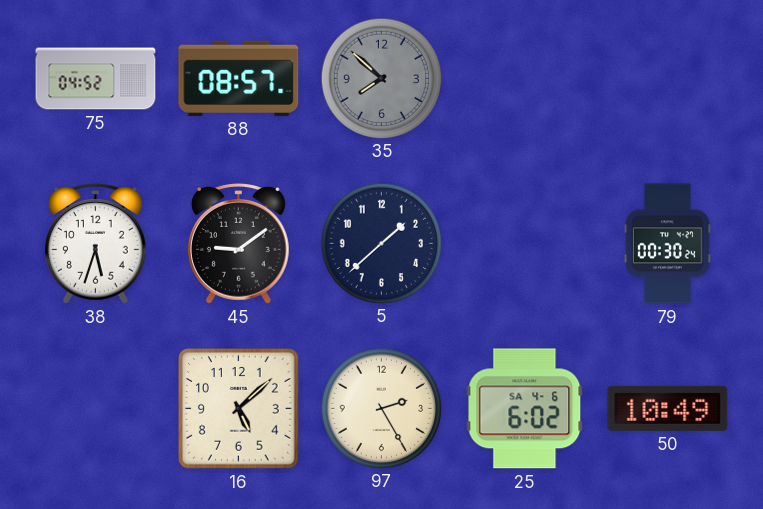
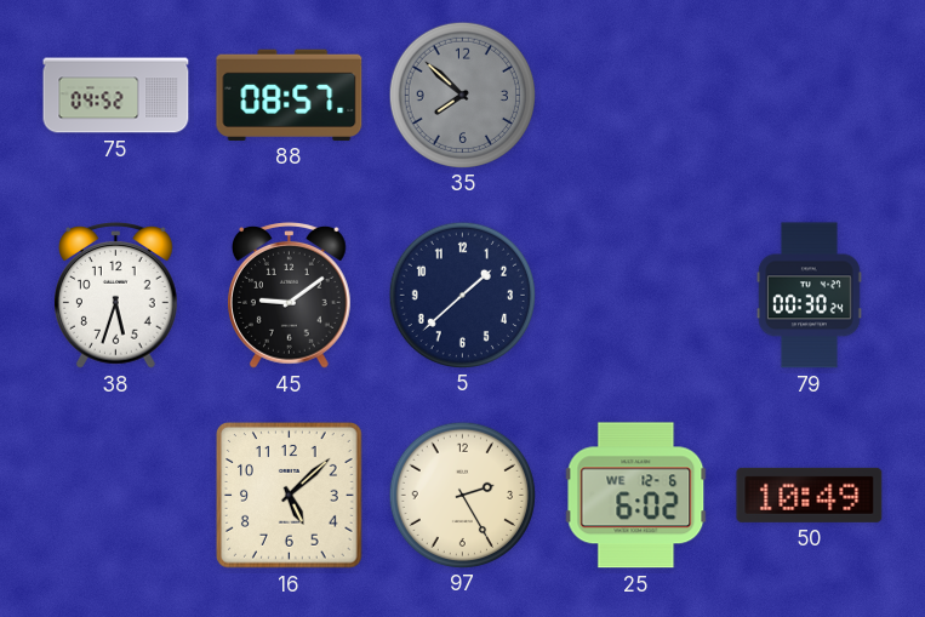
25 date: SA 4-6 -> WE 12-6
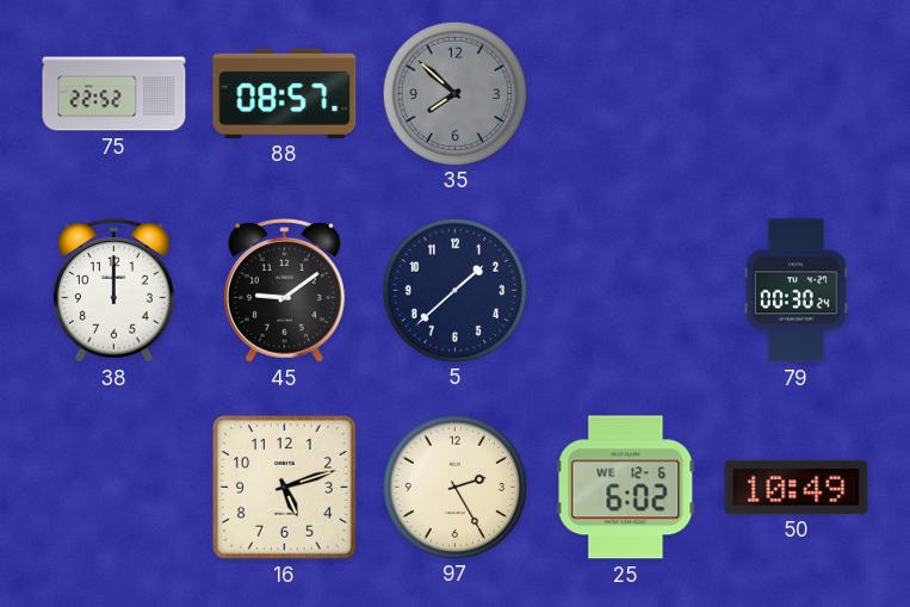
75: 04:52 -> 22:52
38: 5:33 -> 12:00
16: 5:08 -> 5:12
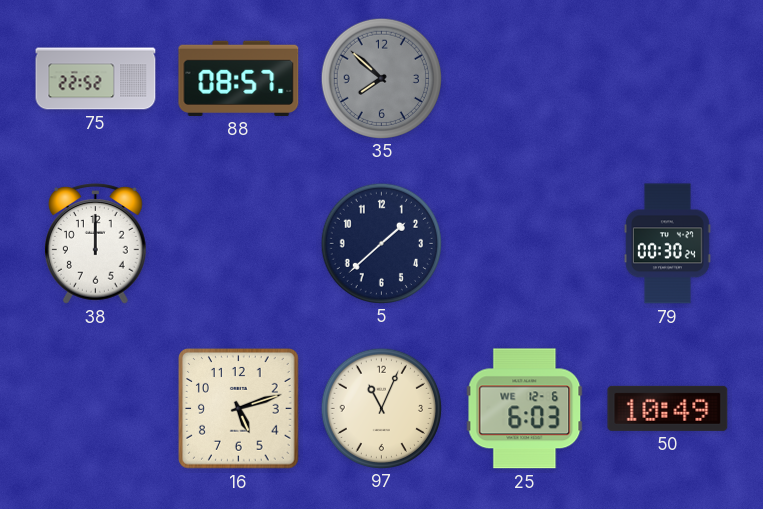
45: 9:09 -> none
97: 2:25 -> 11:04
25: 6:02 -> 6:03
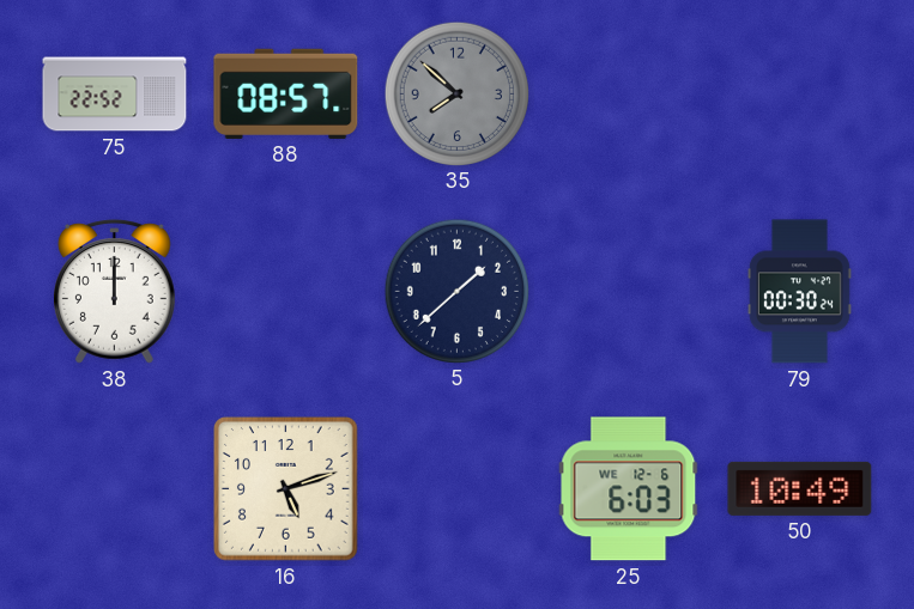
97: 11:04 -> none
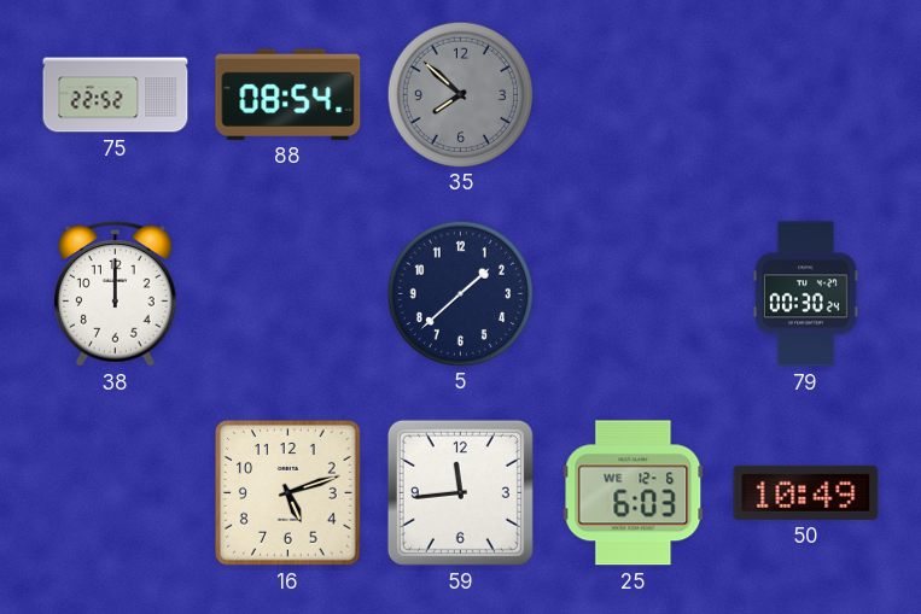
88: 08:57 -> 08:54
59: none -> 11:44
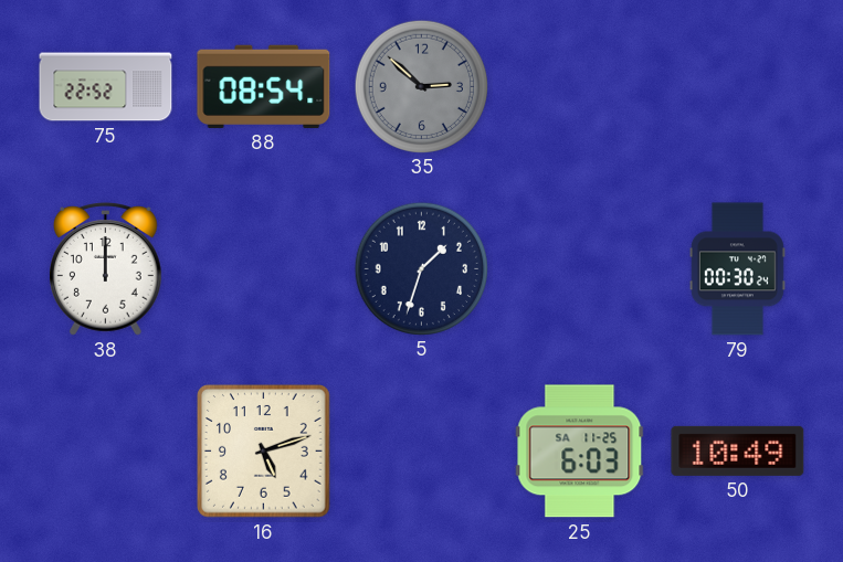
35: 7:52 -> 2:52
5: 1:38 -> 1:33
59: 11:44 -> none
25 date: WE 12-6 -> SA 11-25
